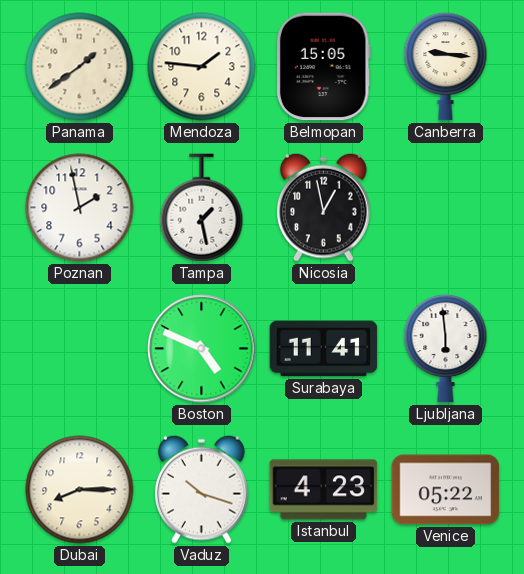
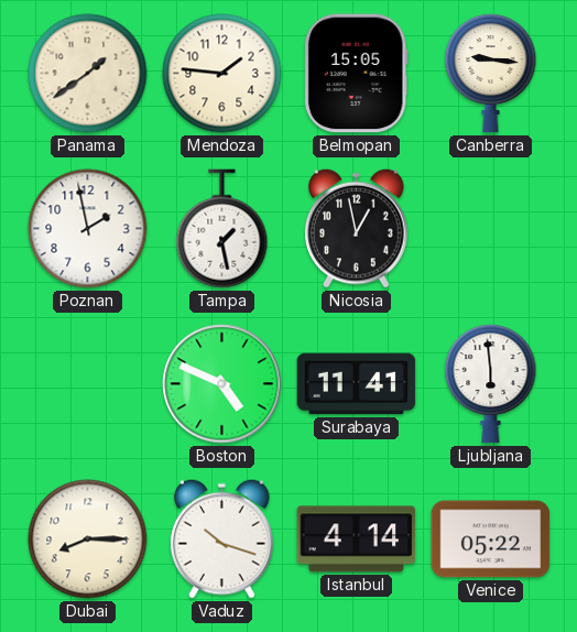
Istanbul: 4:23 -> 4:14
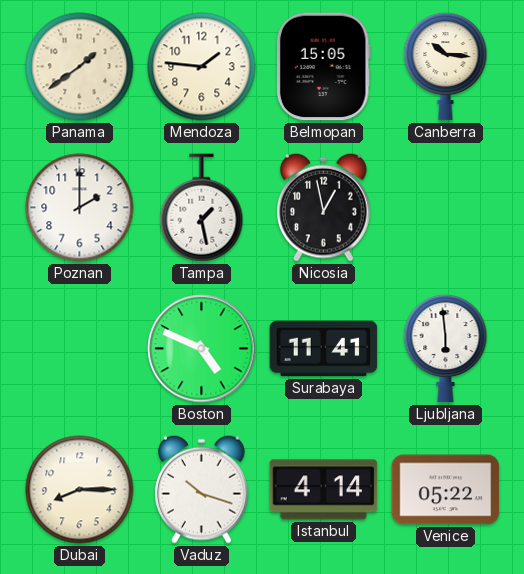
Canberra: 9:16 -> 10:16
Poznan: 1:58 -> 2:00
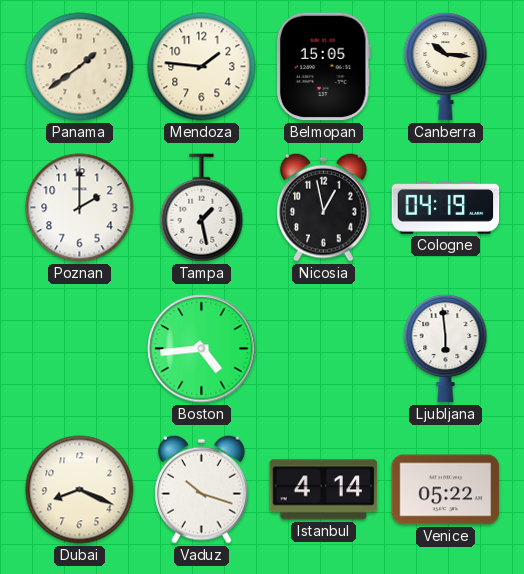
Cologne: none -> 04:19
Boston: 4:49 -> 4:44
Surabaya: 11:41 -> none
Dubai: 8:15 -> 8:19
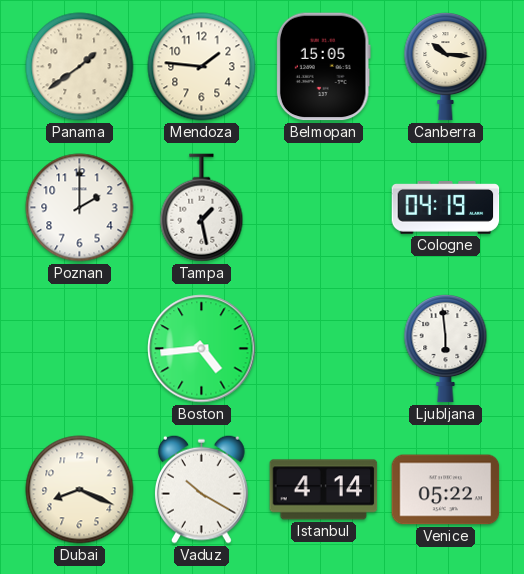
Nicosia: 12:58 -> none
Vaduz: 10:18 -> 10:20
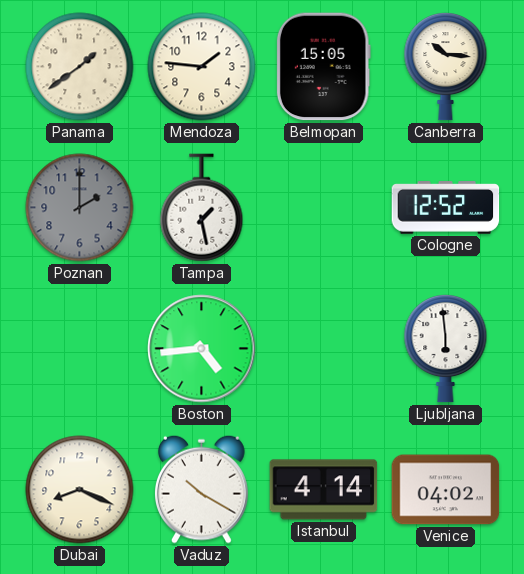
Poznan dial: white -> grey
Cologne: 04:19 -> 12:52
Venice: 05:22 -> 04:02
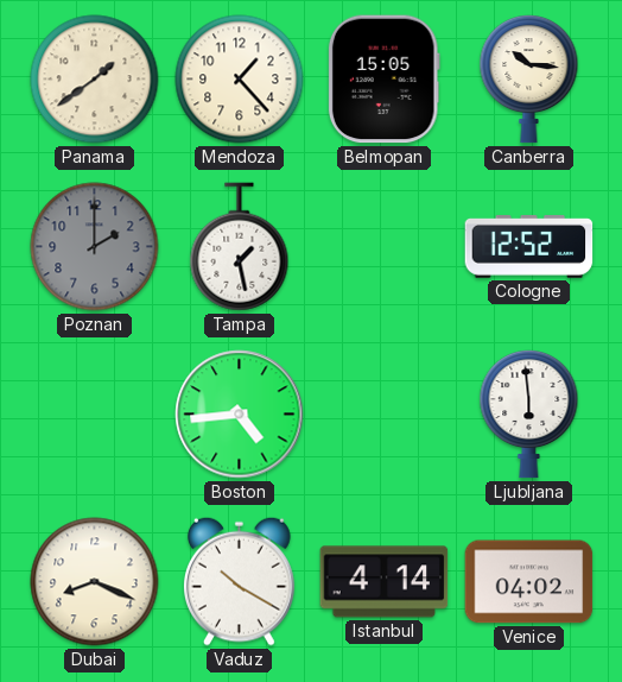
Mendoza: 1:46 -> 1:23
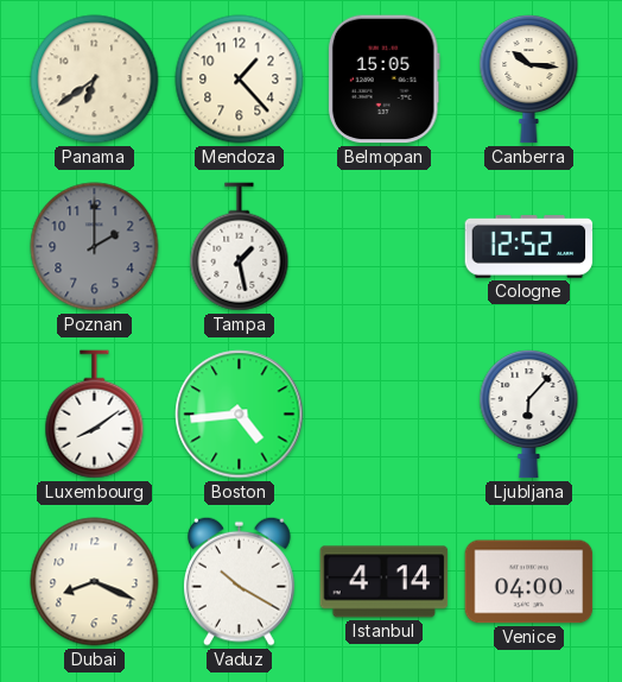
Panama: 1:39 -> 6:39
Luxembourg: none -> 8:09
Ljubljana: 5:59 -> 6:07
Venice: 04:02 -> 04:00
